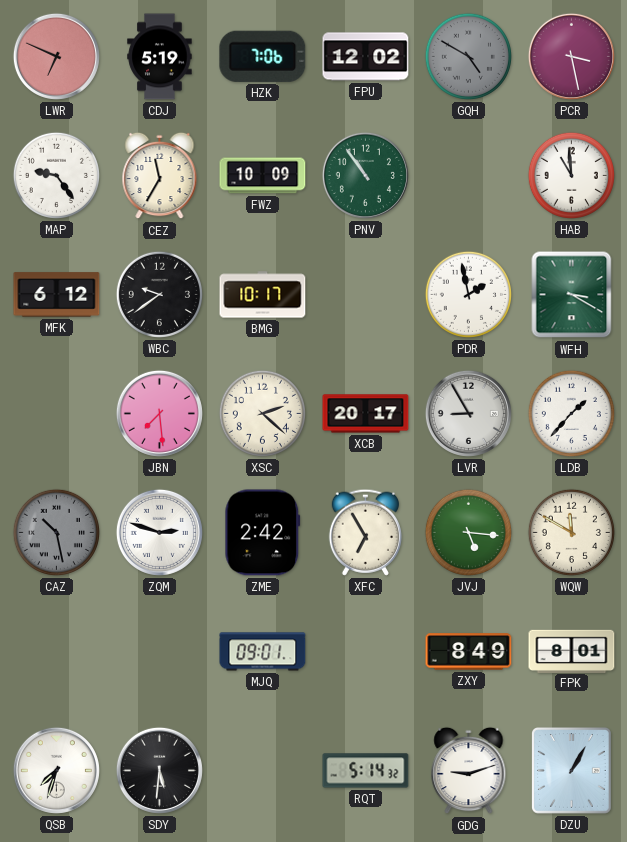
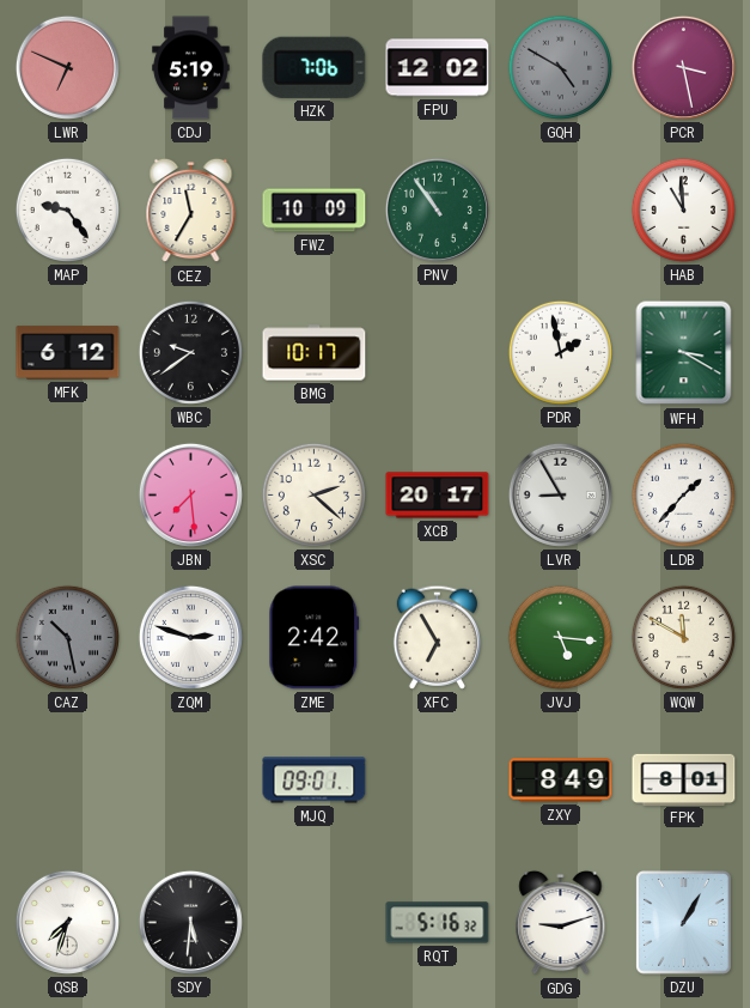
RQT: 5:14 -> 5:16
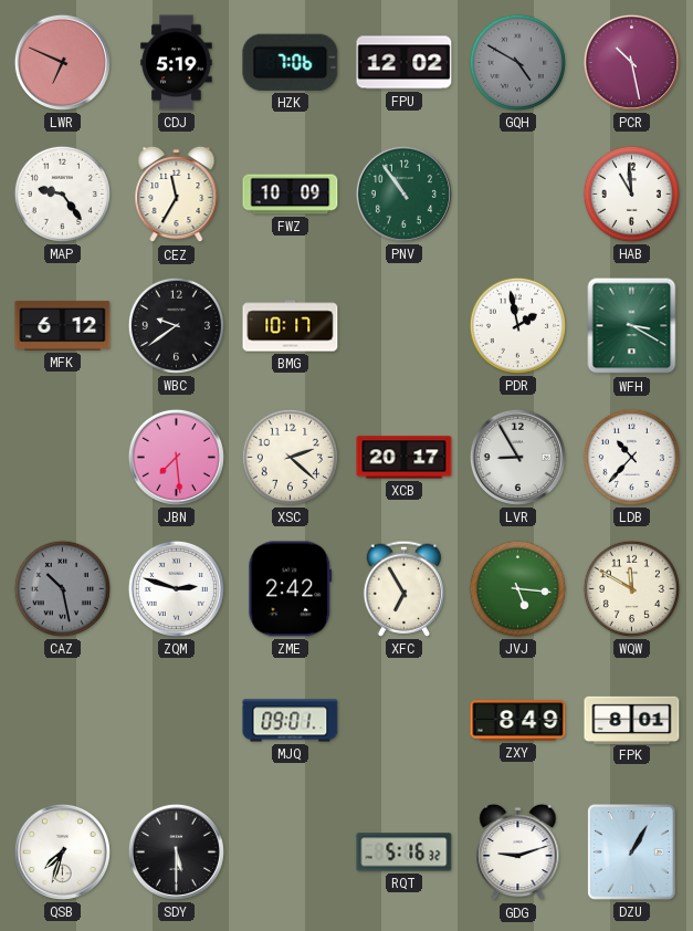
PCR: 3:28 -> 10:28
LDB: 1:37 -> 10:37
SDY: 5:31 -> 5:30
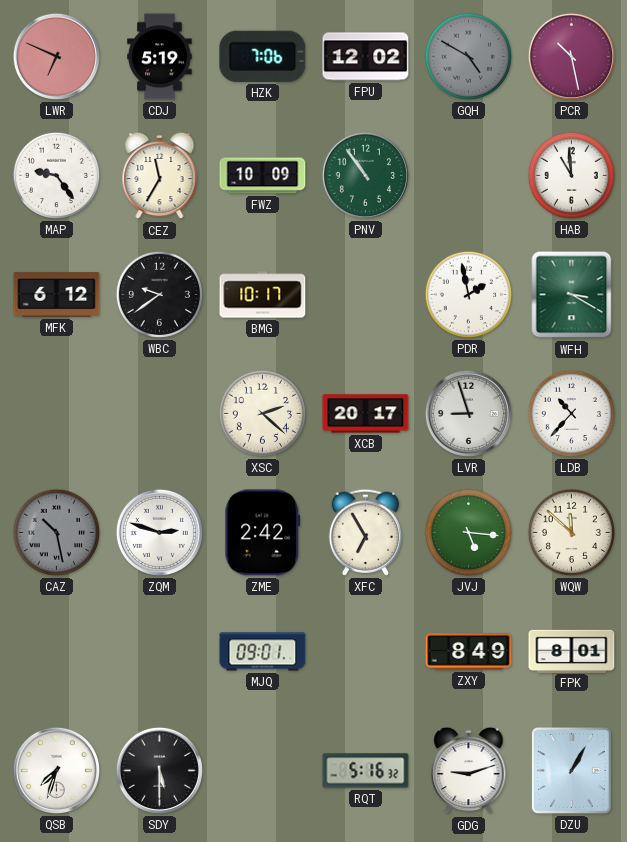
JBN: 7:29 -> none
LVR: 8:55 -> 8:57
WQW: 11:50 -> 11:52
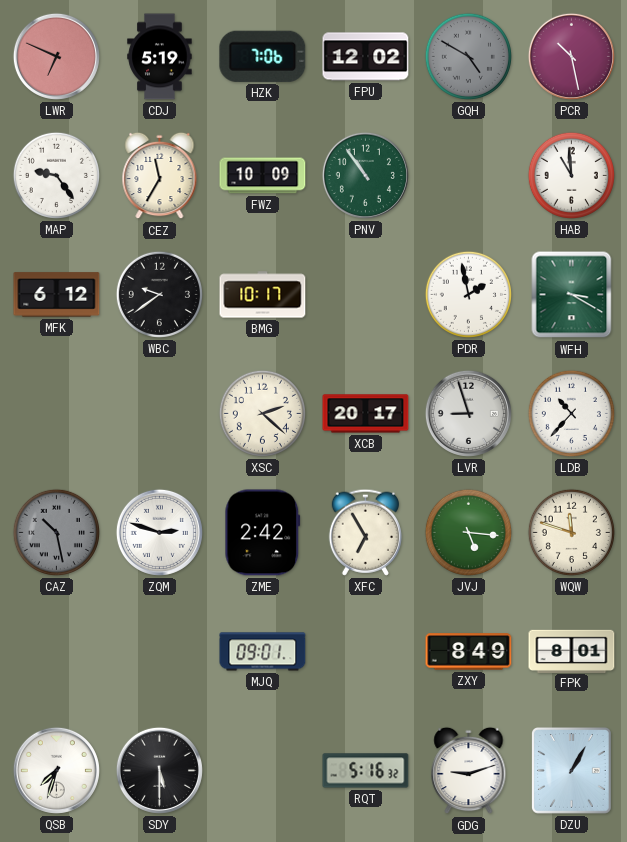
WQW: 11:52 -> 11:48
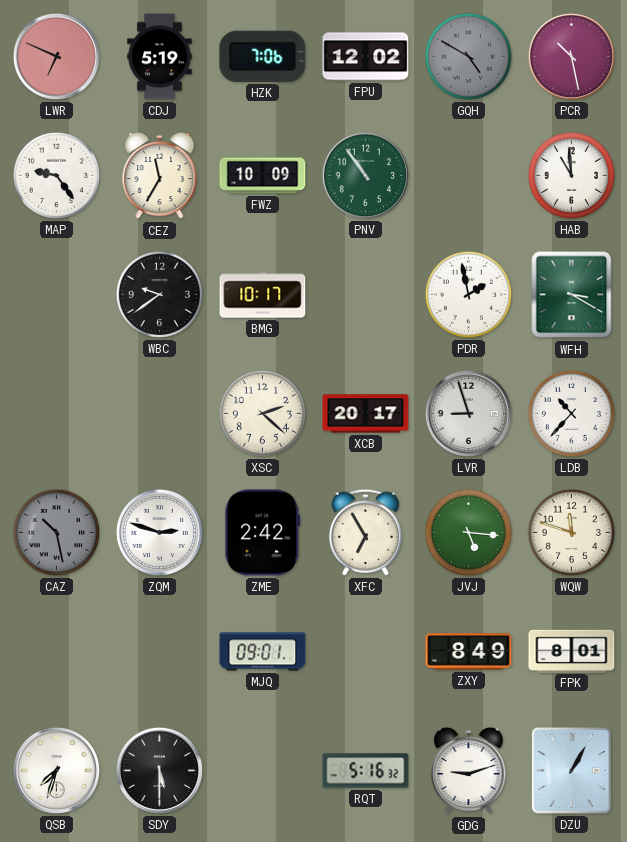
MFK: 6:12 -> none
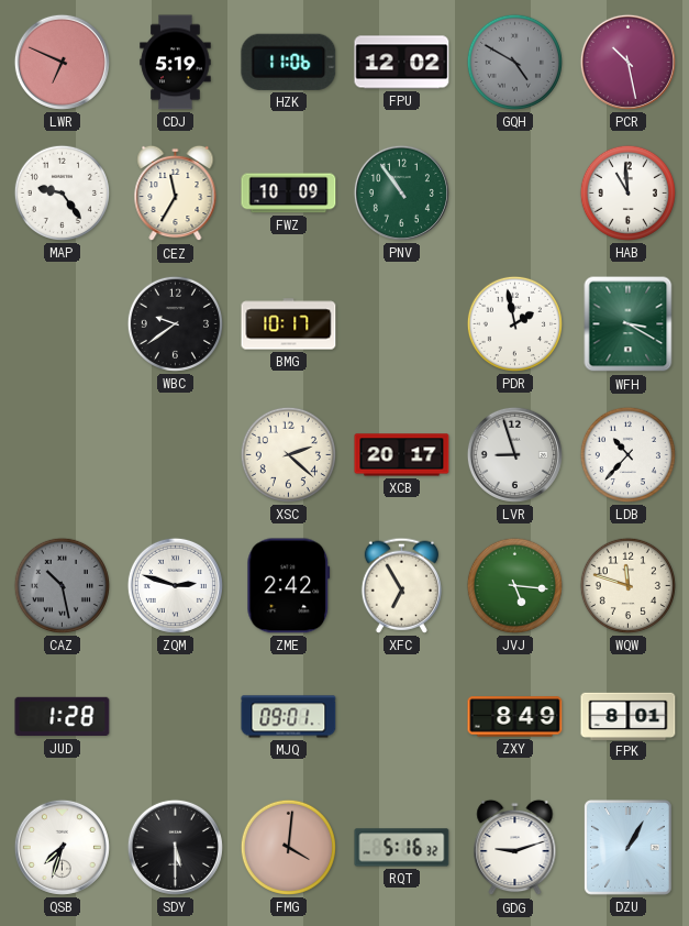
HZK: 7:06 -> 11:06
JUD: none -> 1:28
FMG: none -> 4:01
